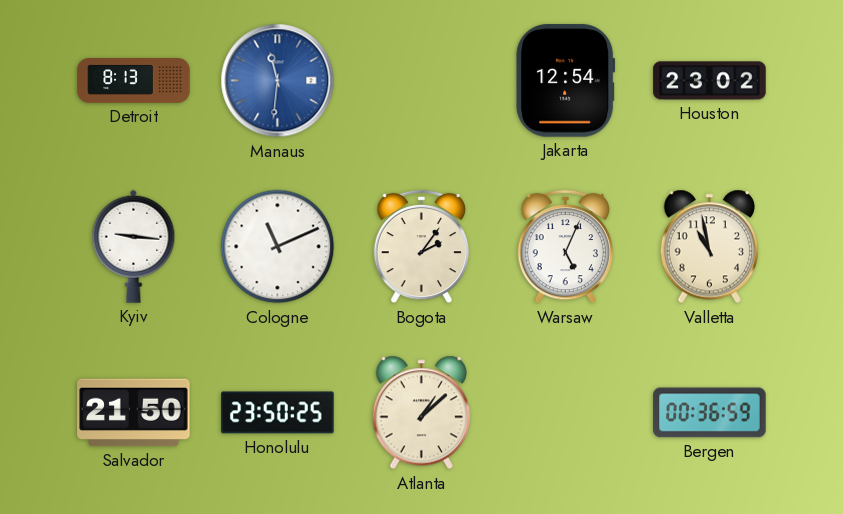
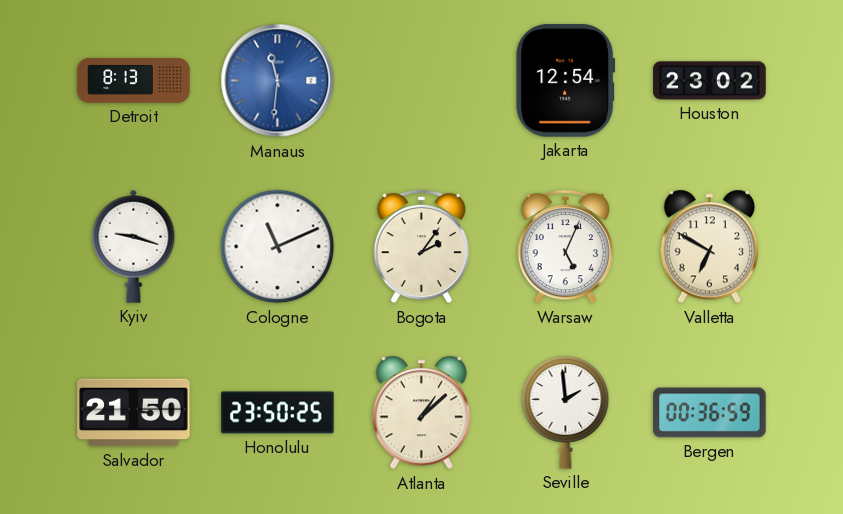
Kyiv: 9:16 -> 9:18
Valletta: 10:58 -> 6:50
Seville: none -> 1:59
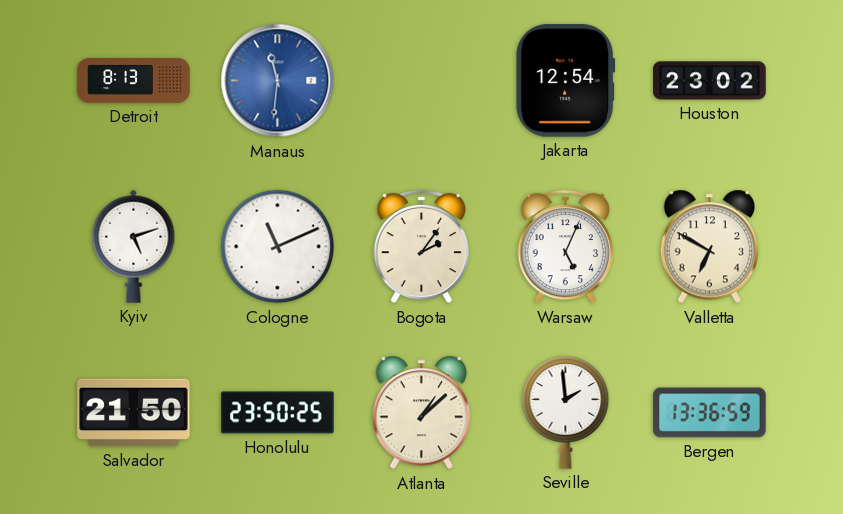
Kyiv: 9:18 -> 5:12
Bergen: 00:36 -> 13:36
